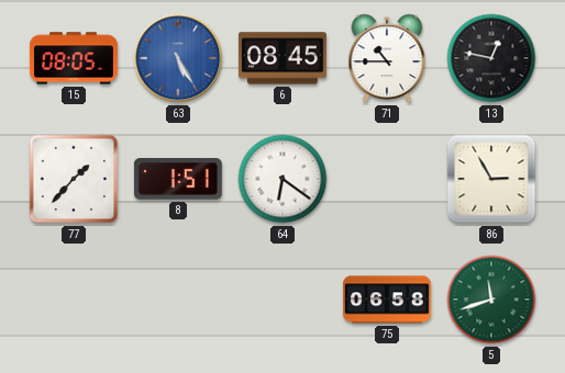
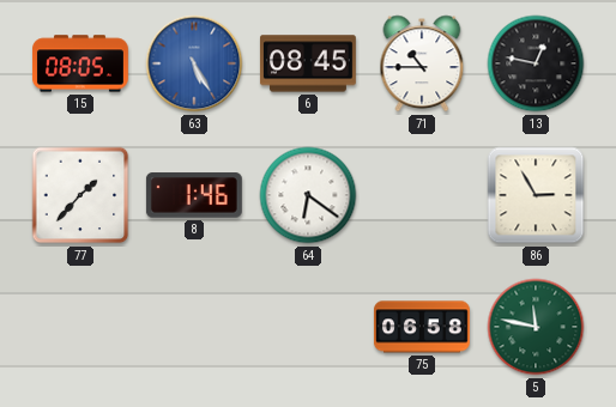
8: 1:51 -> 1:46
5: 11:42 -> 11:47
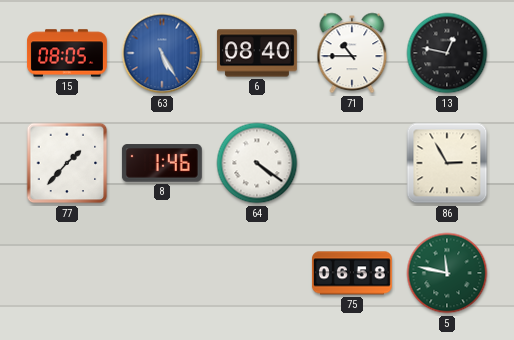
6: 08:45 -> 08:40
64: 6:21 -> 4:21
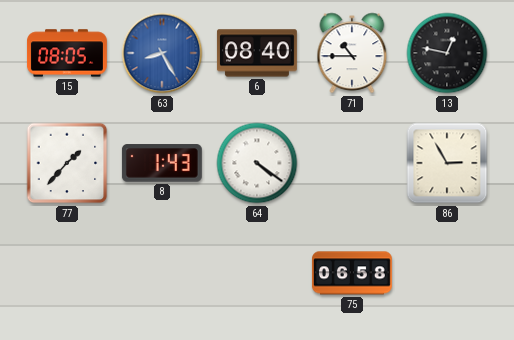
63: 5:25 -> 8:25
8: 1:46 -> 1:43
5: 11:47 -> none
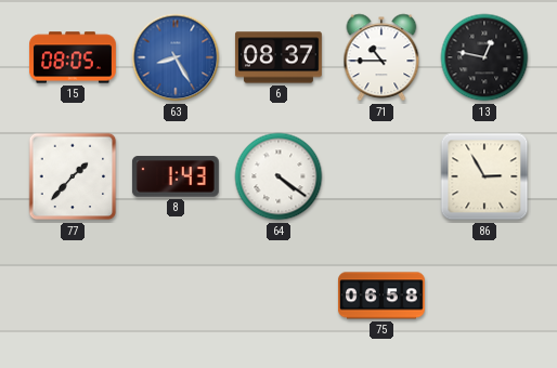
6: 08:40 -> 08:37
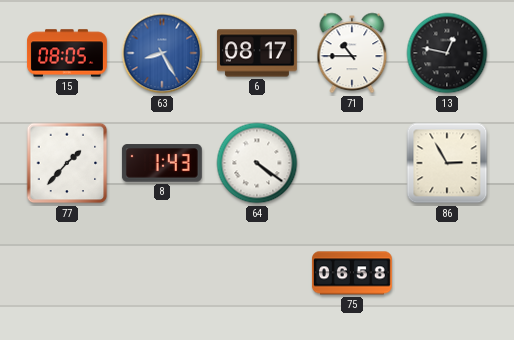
6: 08:37 -> 08:17
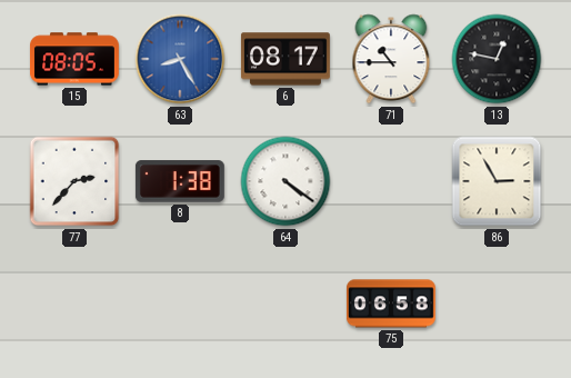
77: 1:37 -> 2:37
8: 1:43 -> 1:38
